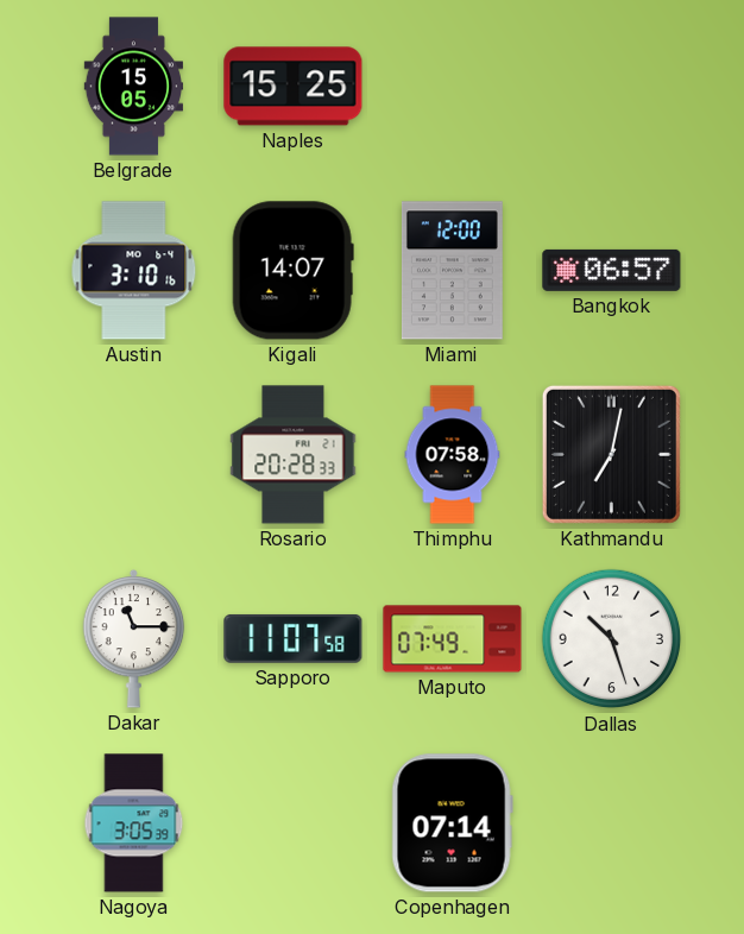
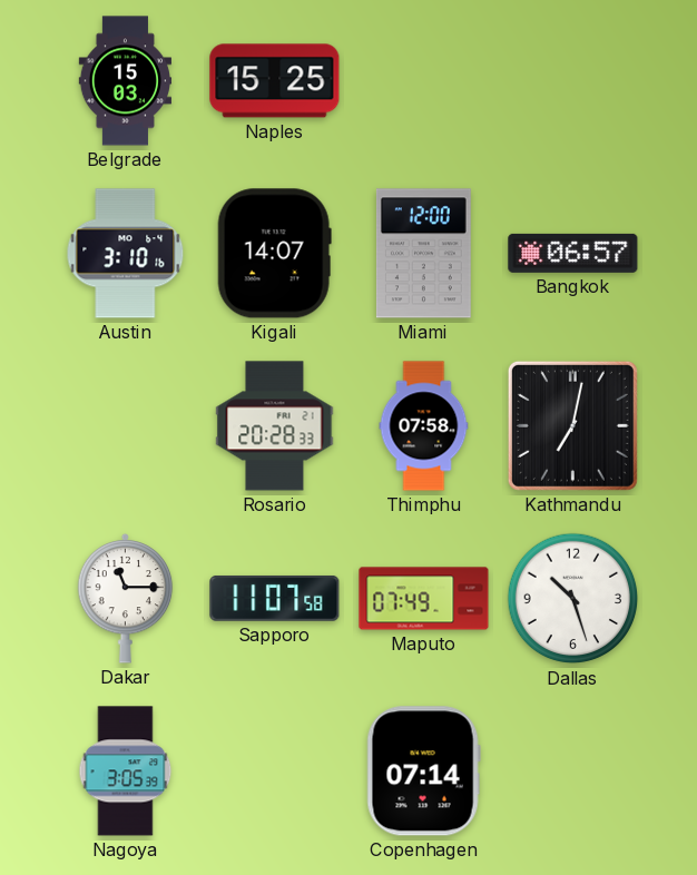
Belgrade: 15:05 -> 15:03
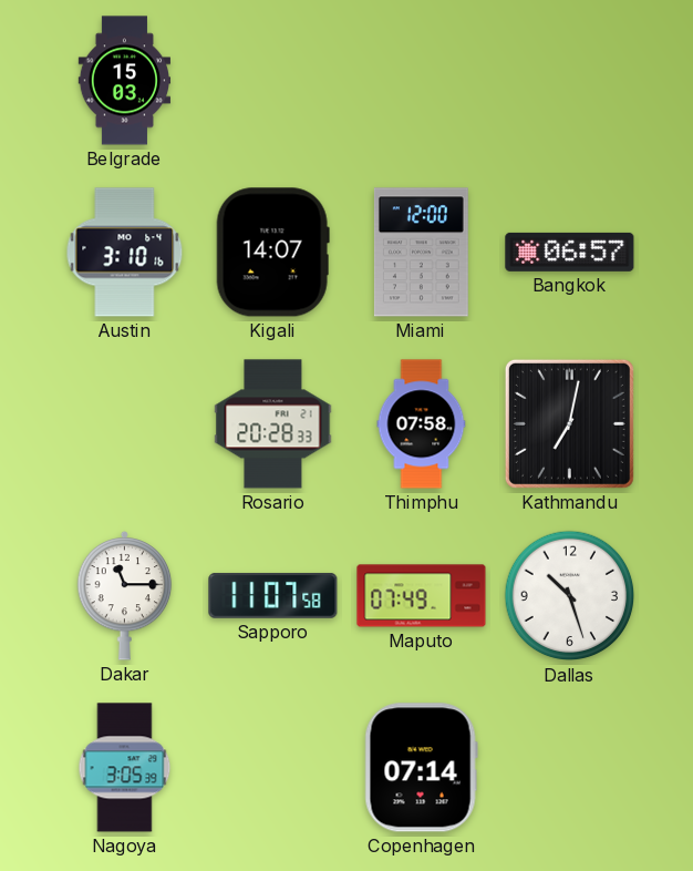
Naples: 15:25 -> none
